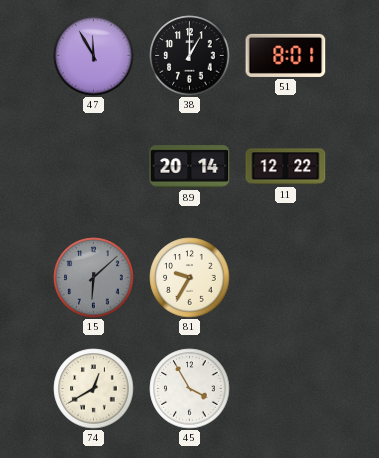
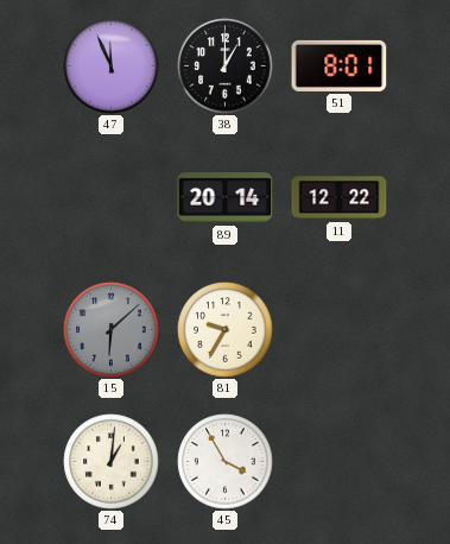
47: 11:55 -> 11:56
74: 12:40 -> 1:01
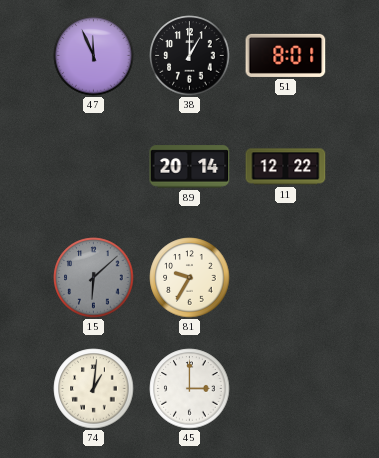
45: 3:55 -> 3:00
